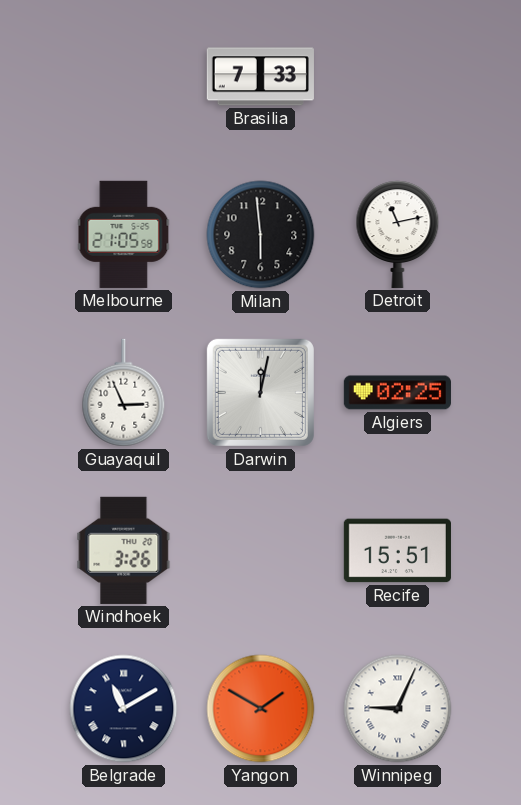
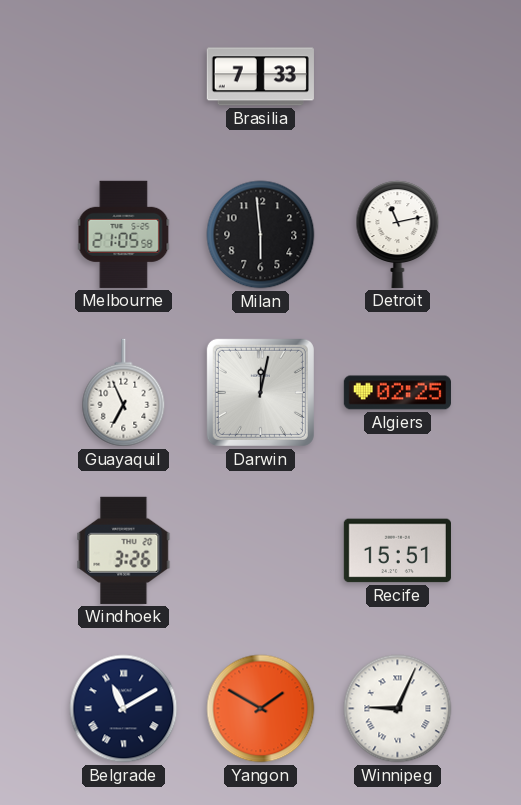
Guayaquil: 2:56 -> 6:56
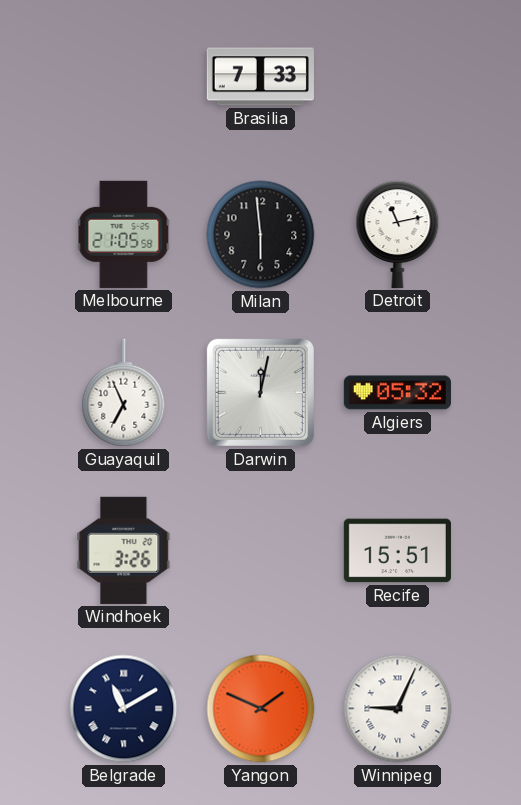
Algiers: 02:25 -> 05:32
Yangon: 1:50 -> 1:49
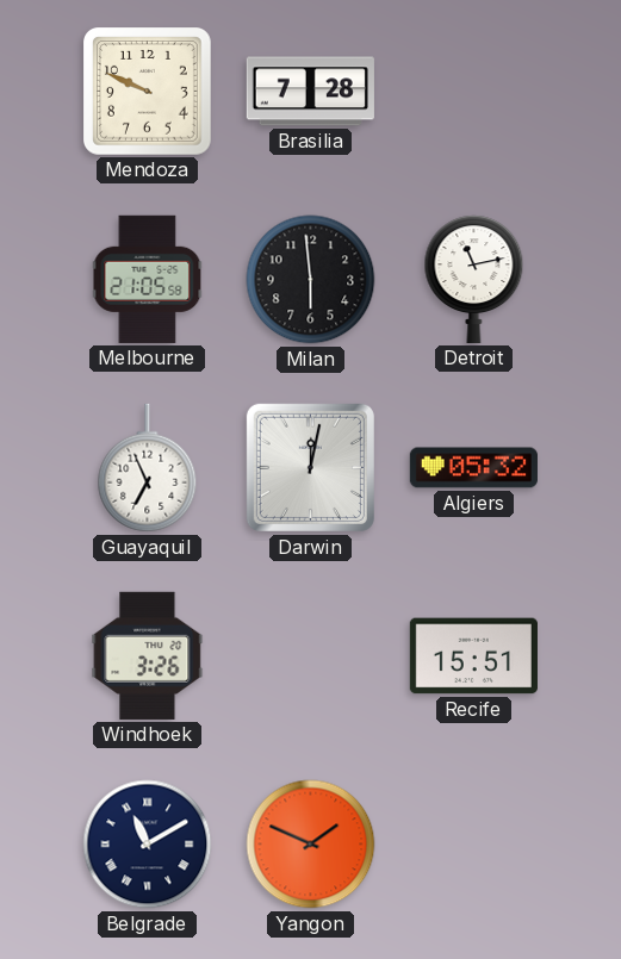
Mendoza: none -> 9:49
Brasilia: 7:33 -> 7:28
Winnipeg: 9:04 -> none
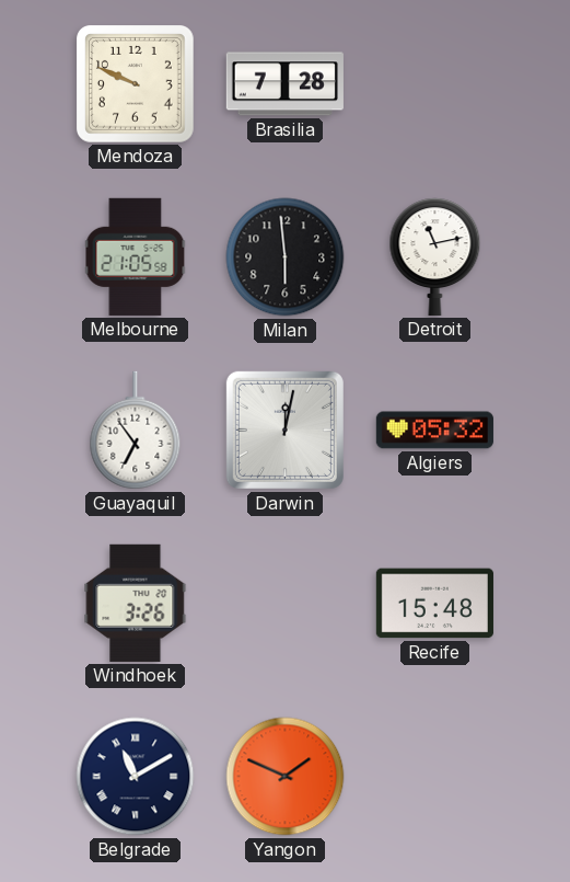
Guayaquil: 6:56 -> 6:54
Recife: 15:51 -> 15:48
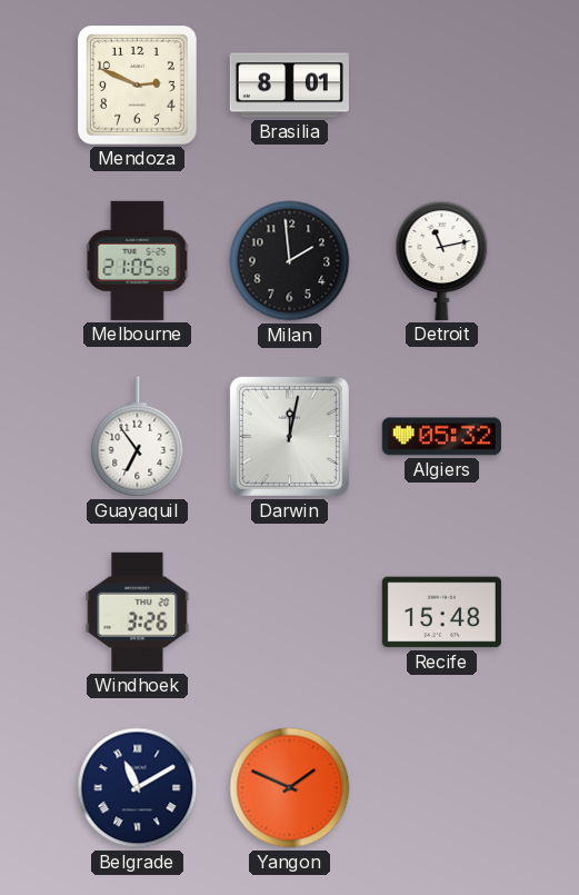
Mendoza: 9:49 -> 2:49
Brasilia: 7:28 -> 8:01
Milan: 5:59 -> 1:59
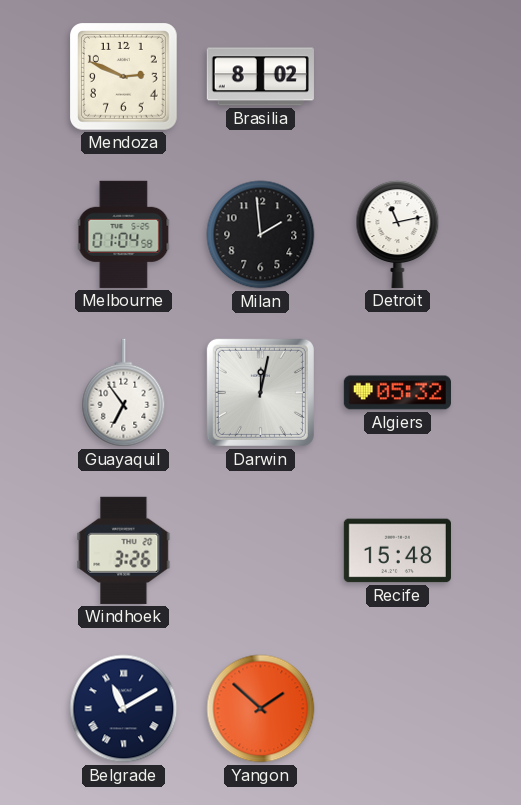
Brasilia: 8:01 -> 8:02
Melbourne: 21:05 -> 01:04
Yangon: 1:49 -> 1:52
